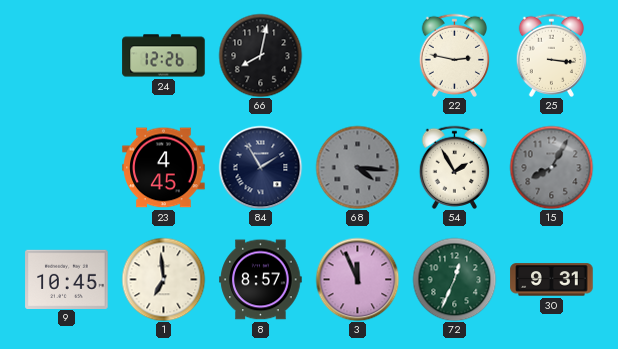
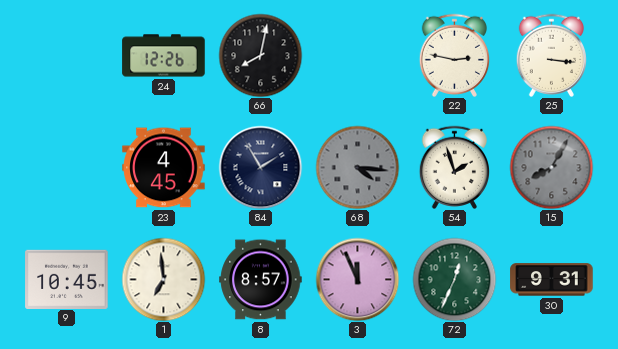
54: 1:55 -> 1:57
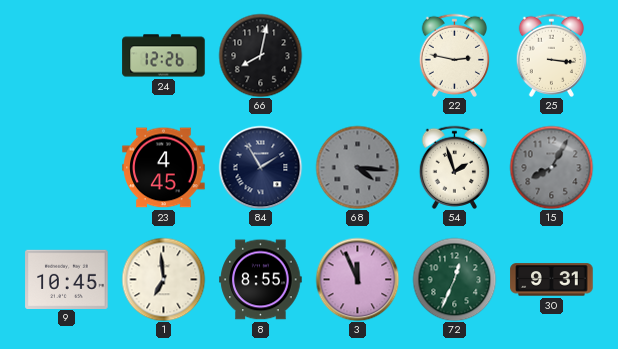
8: 8:57 -> 8:55
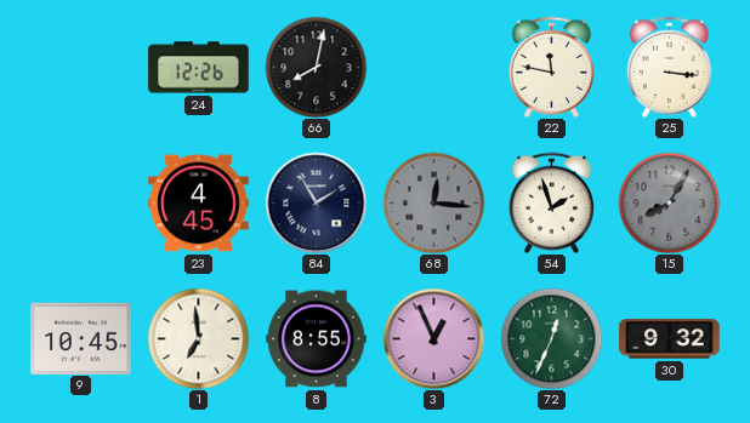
22: 2:47 -> 11:47
68: 4:16 -> 12:16
3: 11:56 -> 12:56
30: 9:31 -> 9:32
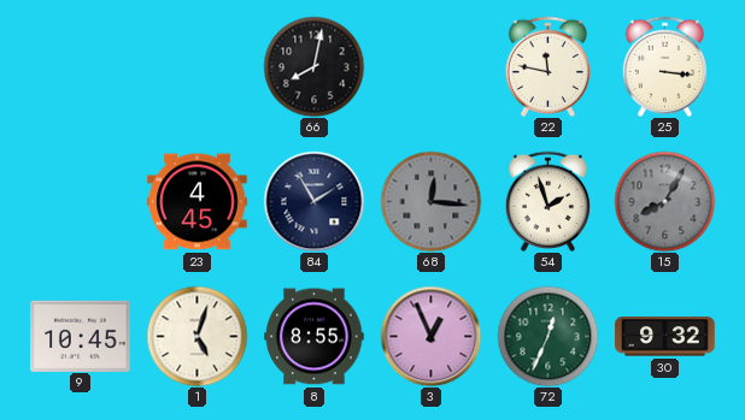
24: 12:26 -> none
1: 6:59 -> 5:03
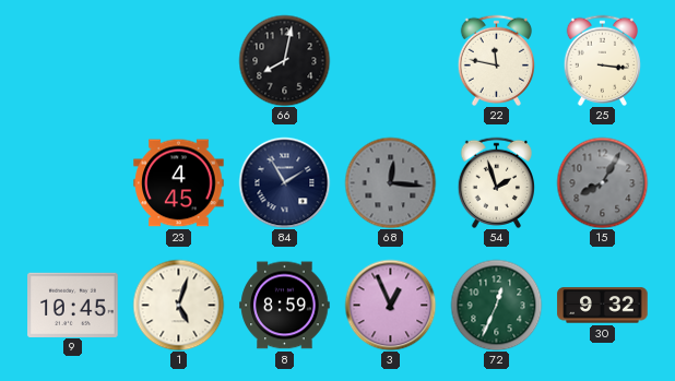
8: 8:55 -> 8:59
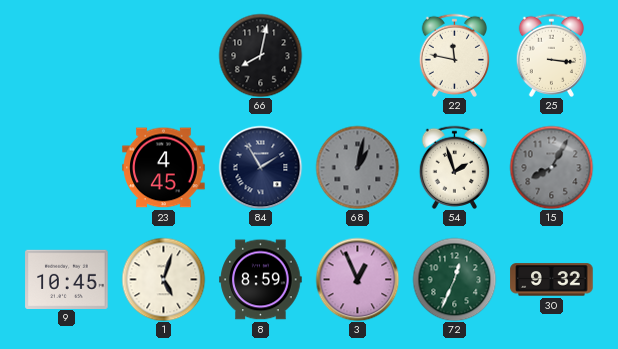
68: 12:16 -> 1:02
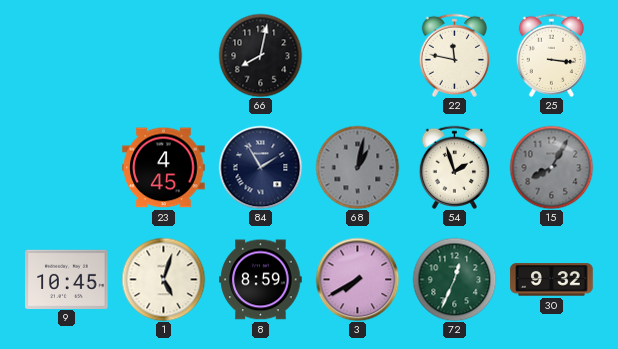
3: 12:56 -> 7:40
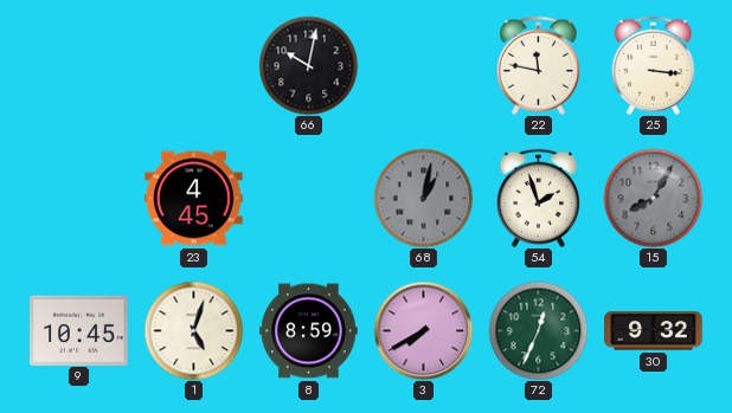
66: 8:02 -> 10:02
84: 1:55 -> none
